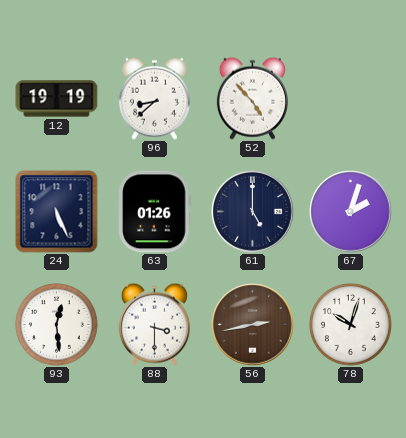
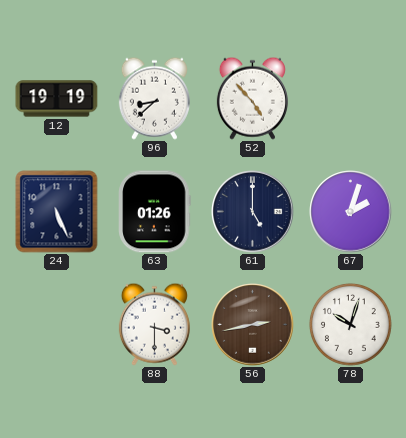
93: 12:29 -> none
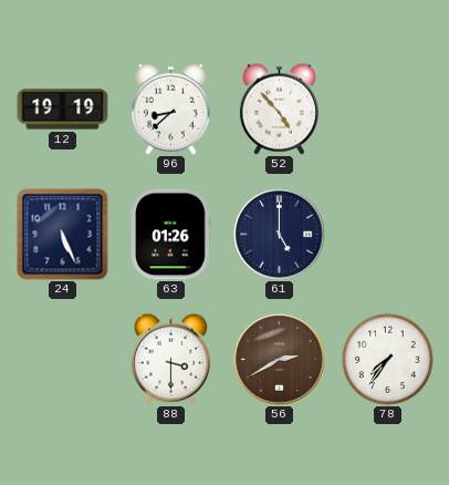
67: 2:03 -> none
56: 2:43 -> 2:40
78: 10:03 -> 7:36
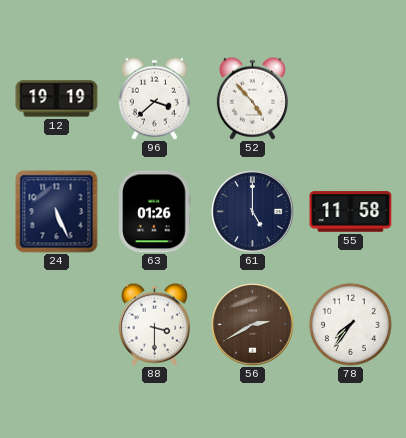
96: 8:38 -> 3:38
55: none -> 11:58
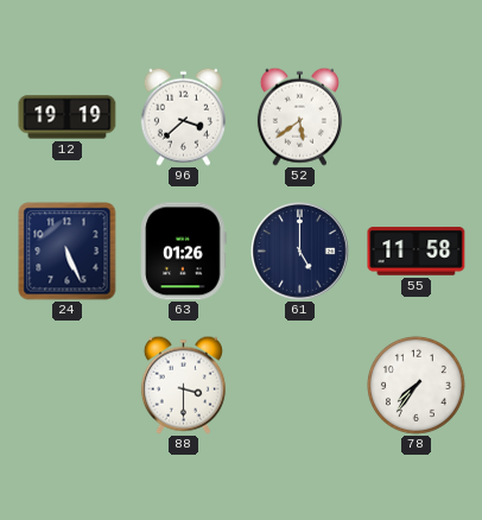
52: 4:53 -> 5:39
56: 2:40 -> none
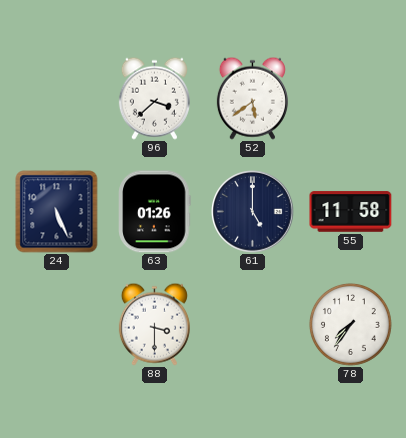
12: 19:19 -> none
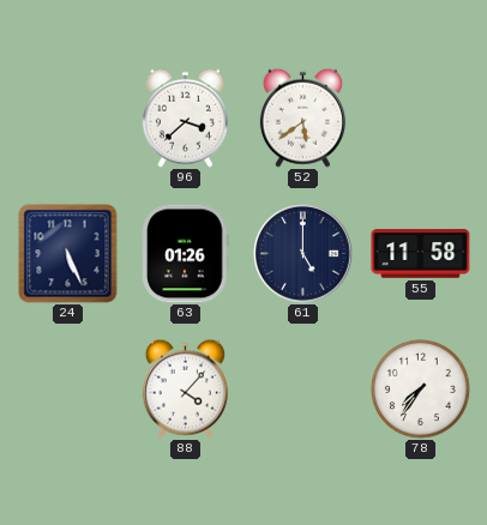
88: 3:30 -> 4:07
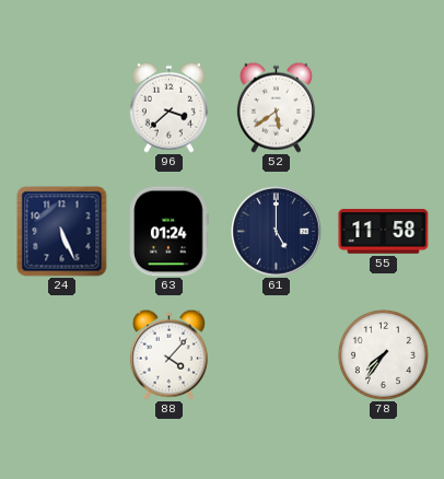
63: 01:26 -> 01:24
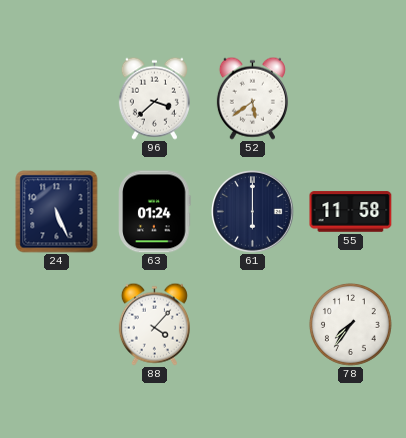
61: 5:00 -> 6:00
